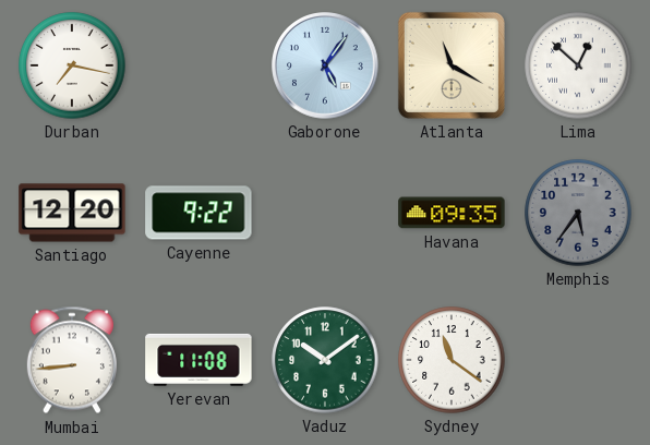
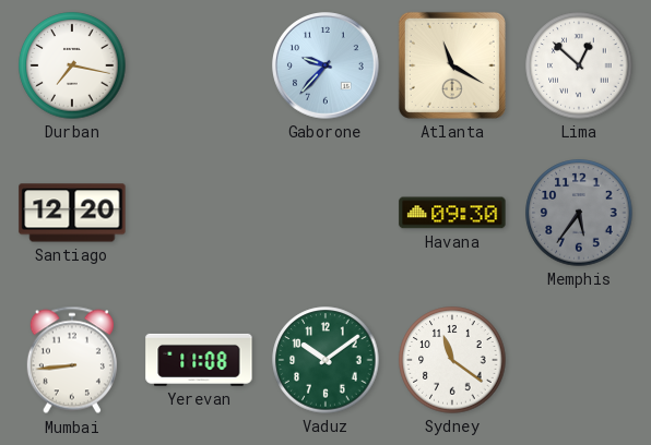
Gaborone: 5:06 -> 9:37
Cayenne: 9:22 -> none
Havana: 09:35 -> 09:30
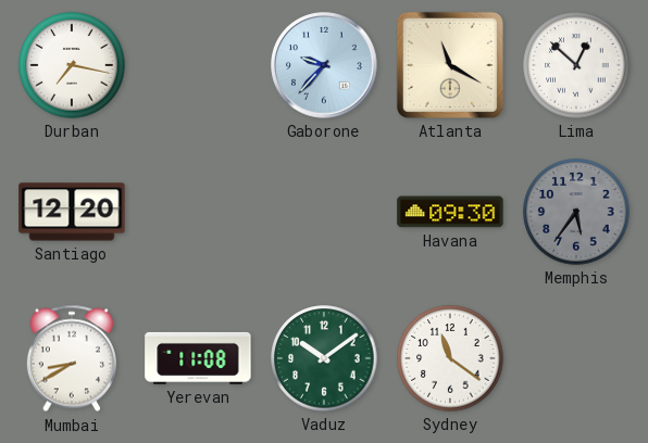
Mumbai: 8:44 -> 8:40
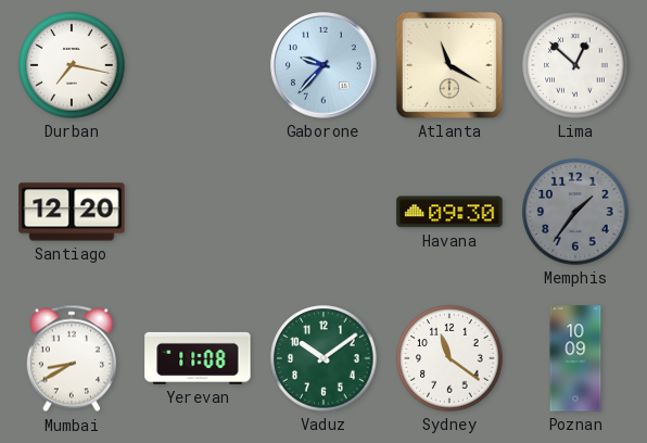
Memphis: 5:36 -> 1:36
Poznan: none -> 10:09
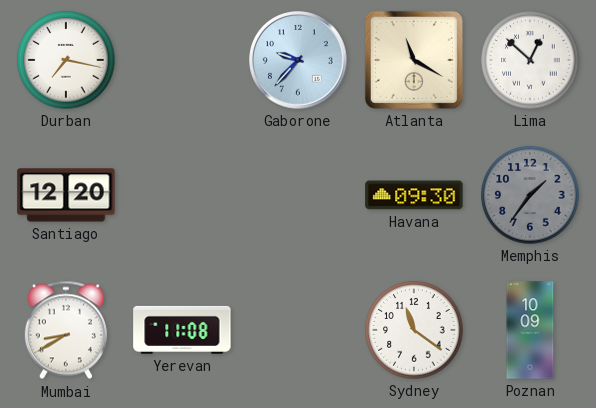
Vaduz: 10:09 -> none
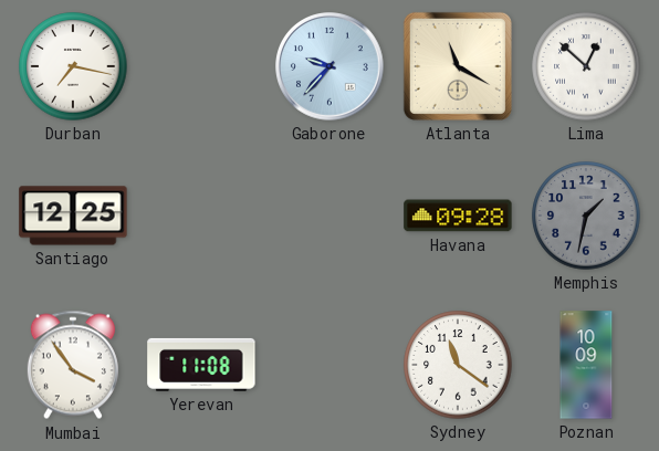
Santiago: 12:20 -> 12:25
Havana: 09:30 -> 09:28
Memphis: 1:36 -> 1:32
Mumbai: 8:40 -> 3:54
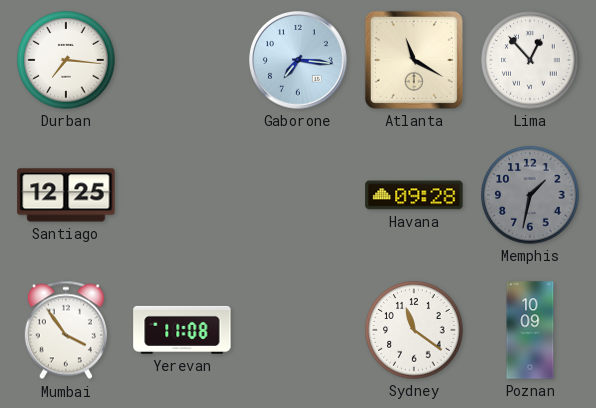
Durban: 7:17 -> 7:16
Gaborone: 9:37 -> 7:16
Lima: 12:52 -> 12:53
